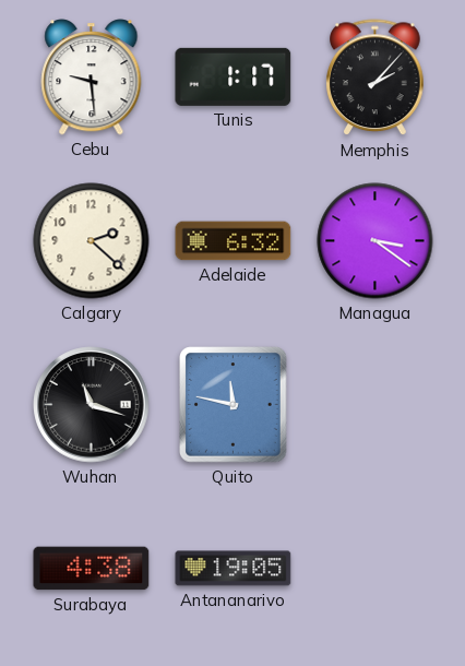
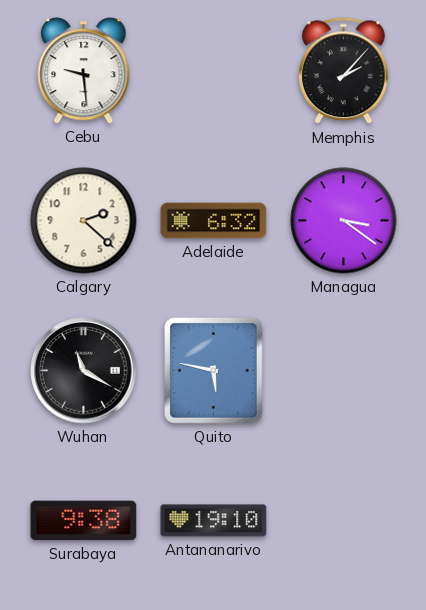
Tunis: 1:17 -> none
Wuhan: 11:18 -> 11:20
Quito: 11:47 -> 5:47
Surabaya: 4:38 -> 9:38
Antananarivo: 19:05 -> 19:10
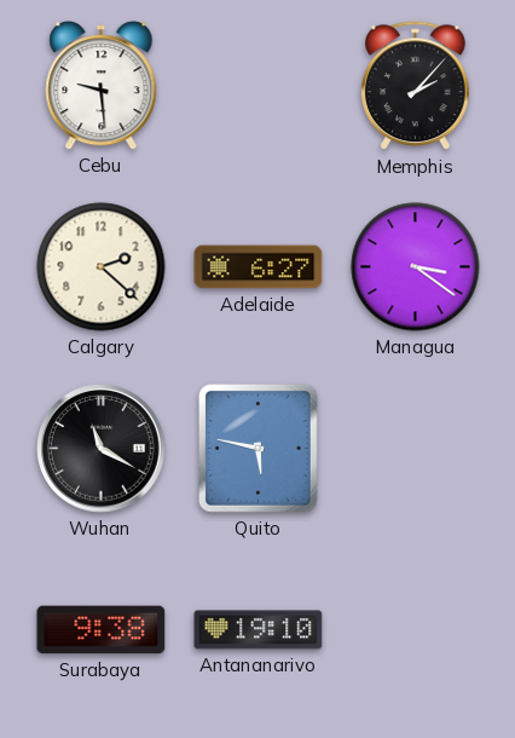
Adelaide: 6:32 -> 6:27
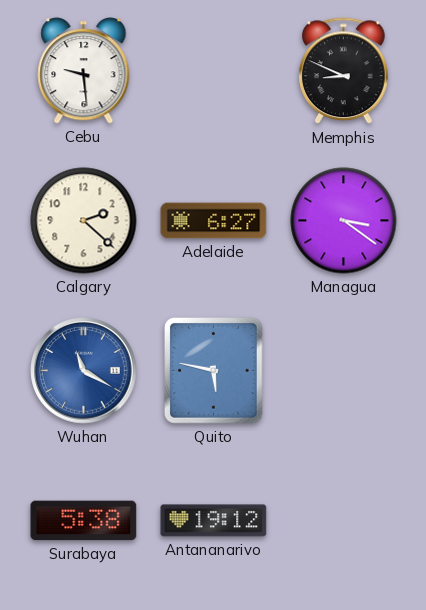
Memphis: 2:07 -> 8:49
Wuhan dial: black -> blue
Surabaya: 9:38 -> 5:38
Antananarivo: 19:10 -> 19:12
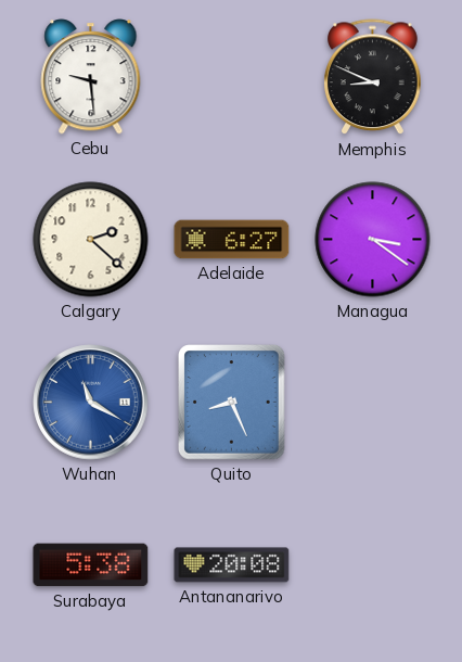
Quito: 5:47 -> 8:26
Antananarivo: 19:12 -> 20:08
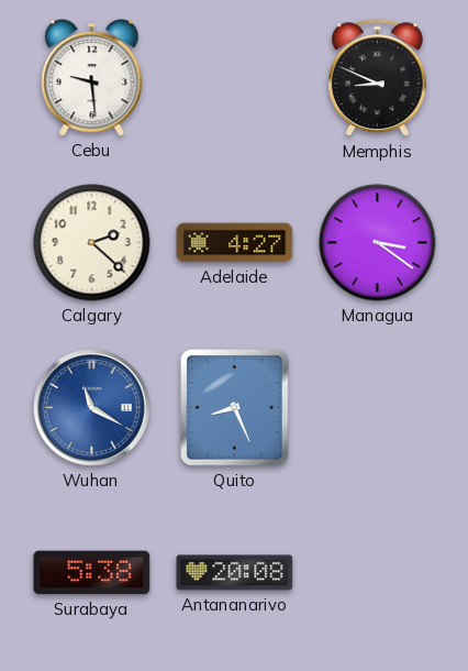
Adelaide: 6:27 -> 4:27
